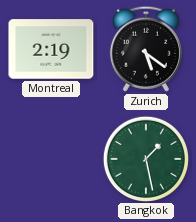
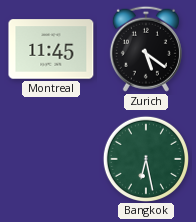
Montreal: 2:19 -> 11:45
Bangkok: 1:28 -> 6:28
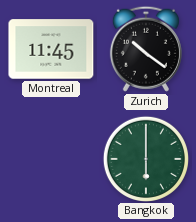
Zurich: 5:21 -> 10:21
Bangkok: 6:28 -> 6:00
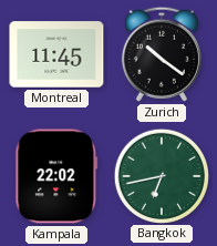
Kampala: none -> 22:02
Bangkok: 6:00 -> 6:43
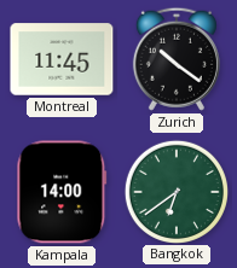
Kampala: 22:02 -> 14:00
Bangkok: 6:43 -> 6:39
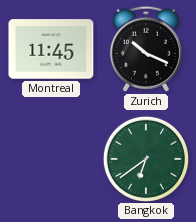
Zurich: 10:21 -> 10:19
Kampala: 14:00 -> none
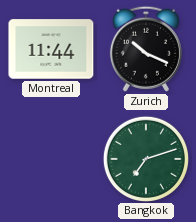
Montreal: 11:45 -> 11:44
Bangkok: 6:39 -> 7:12
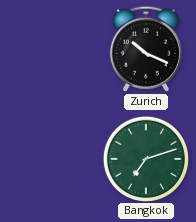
Montreal: 11:44 -> none
